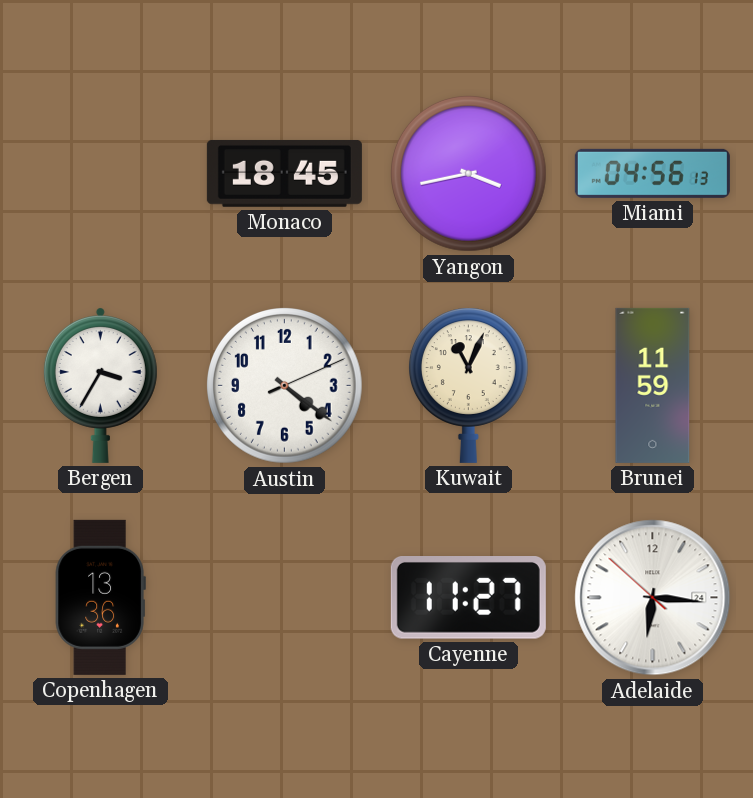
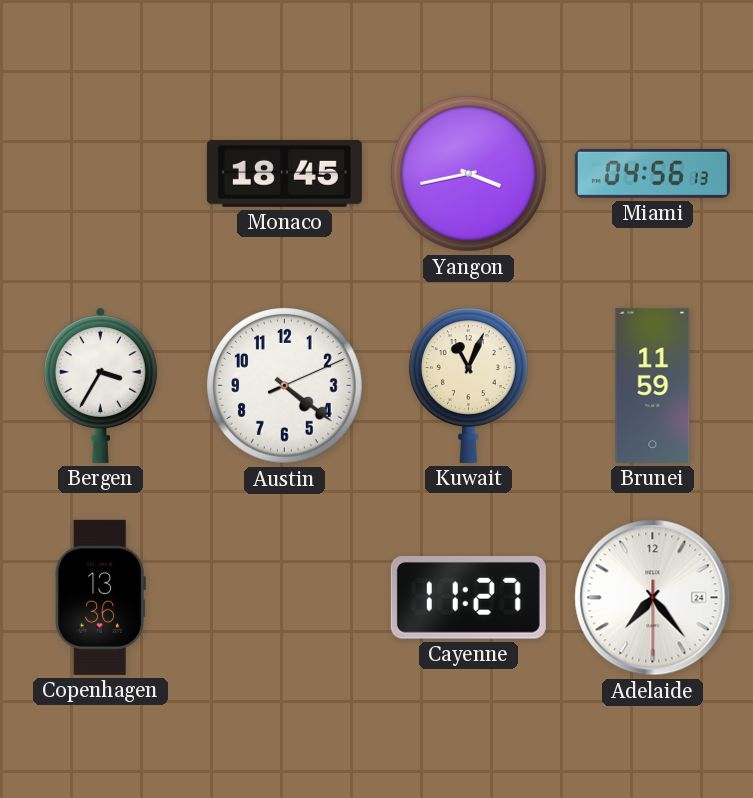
Adelaide: 6:15 -> 7:23
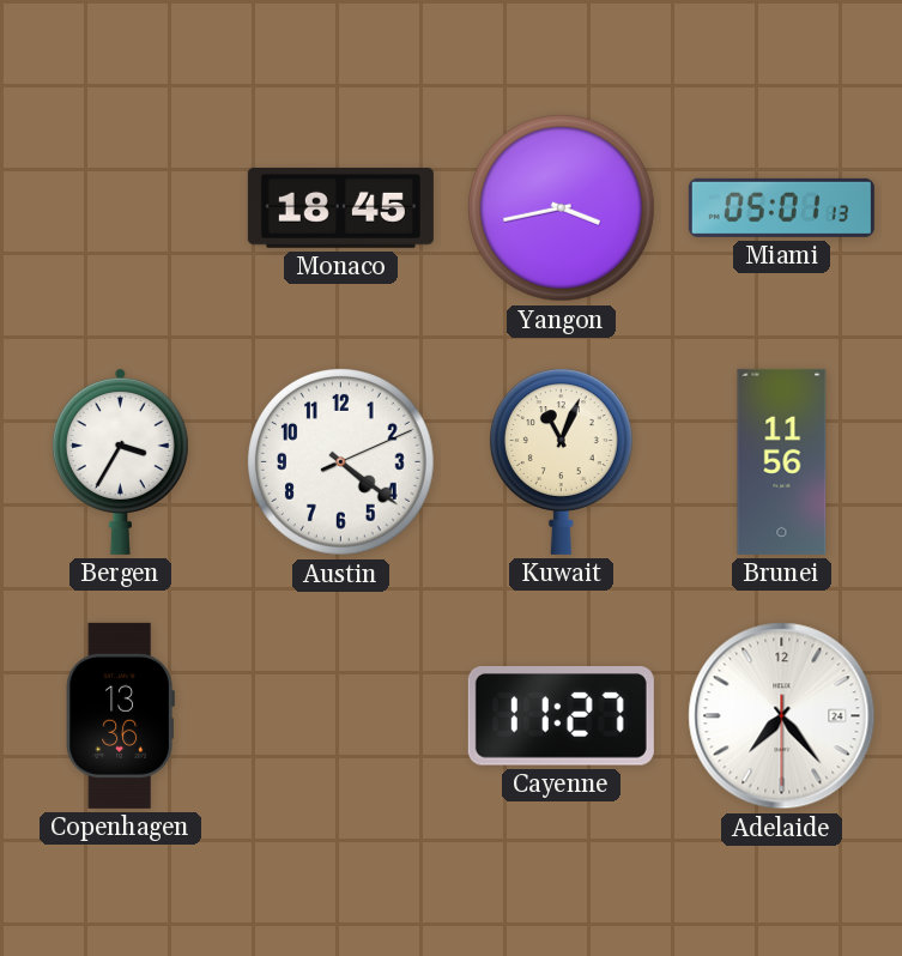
Miami: 04:56 -> 05:01
Brunei: 11:59 -> 11:56
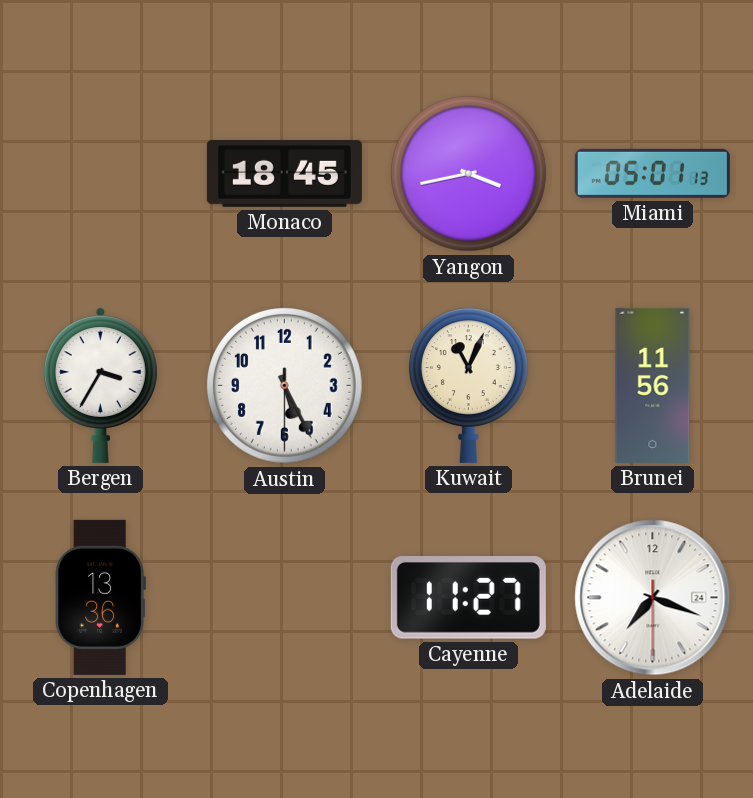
Austin: 4:21 -> 5:25
Adelaide: 7:23 -> 7:18
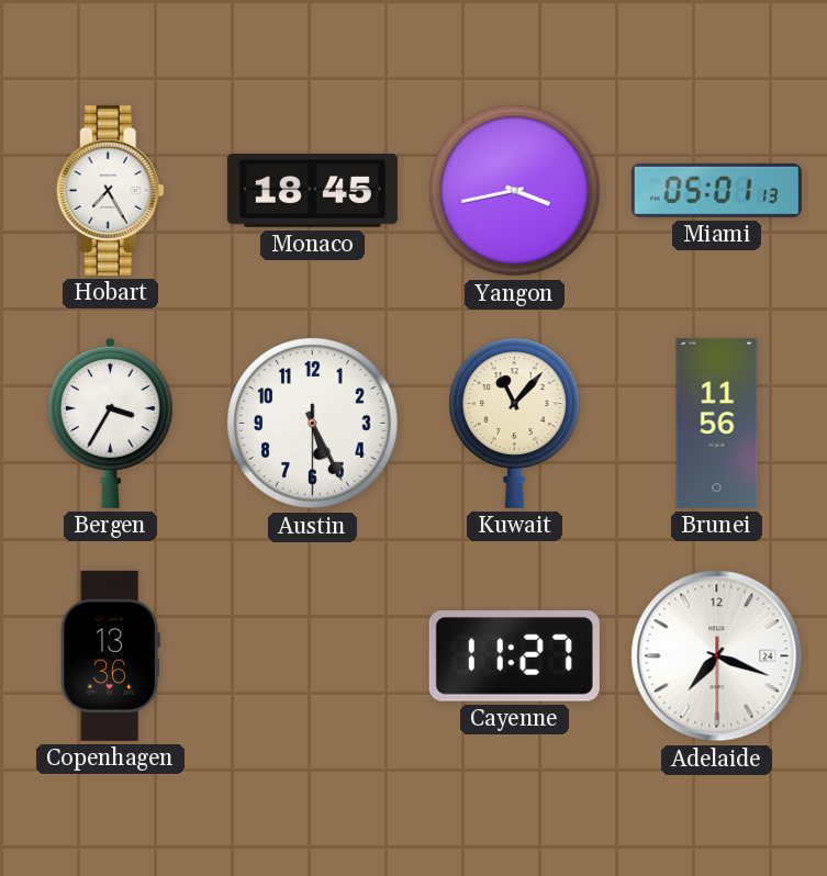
Hobart: none -> 7:25
Kuwait: 11:04 -> 11:07
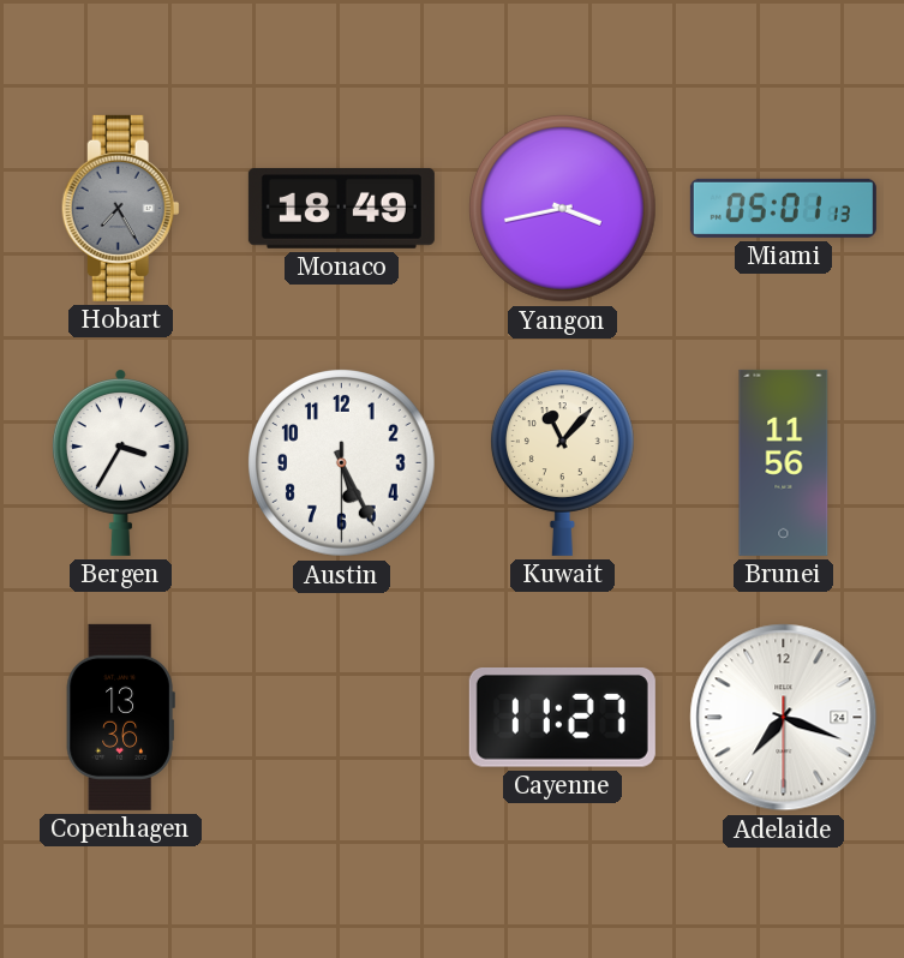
Hobart dial: white -> grey
Monaco: 18:45 -> 18:49
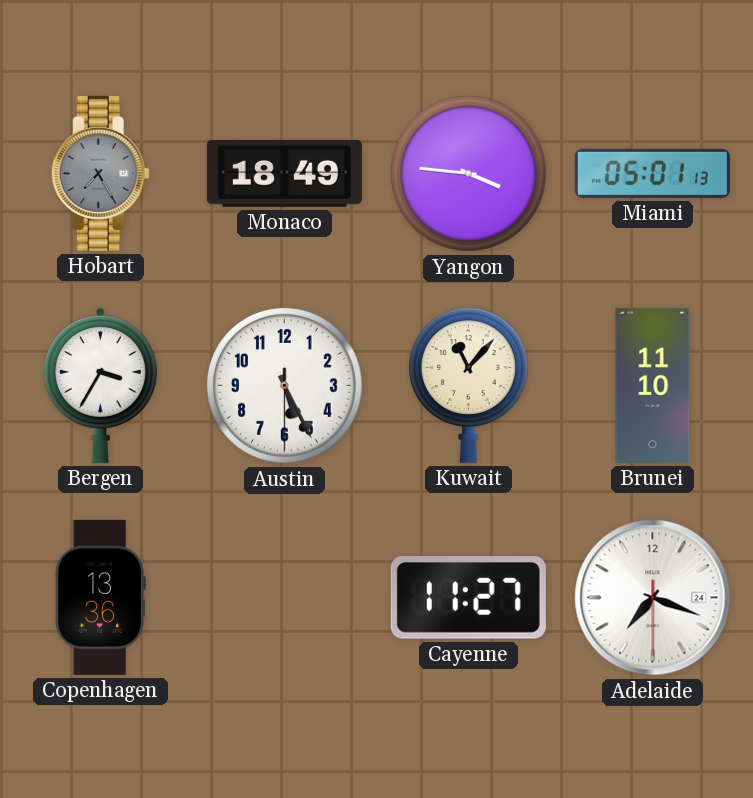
Yangon: 3:43 -> 3:46
Brunei: 11:56 -> 11:10
